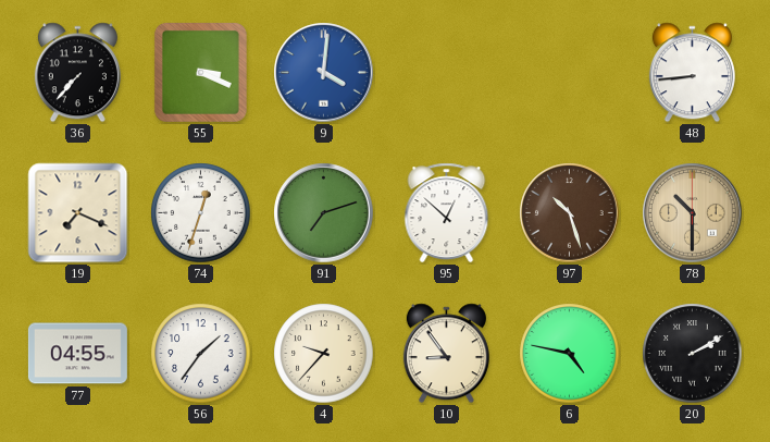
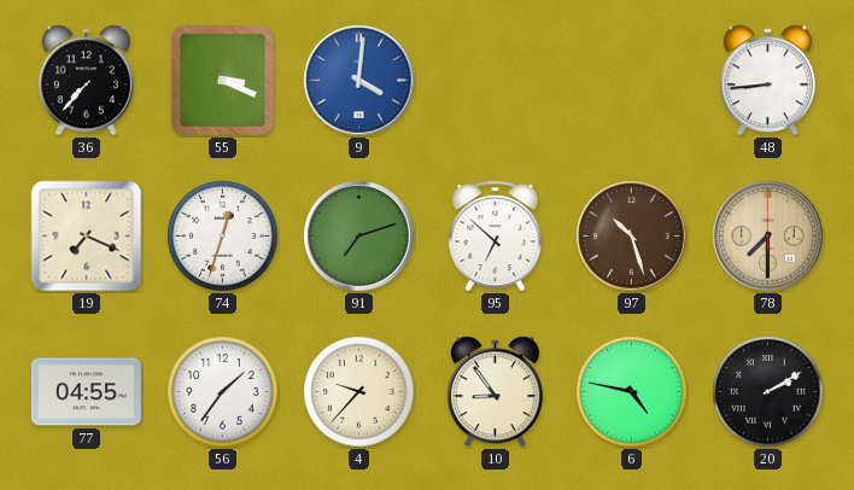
95: 12:52 -> 6:52
78: 10:30 -> 7:30
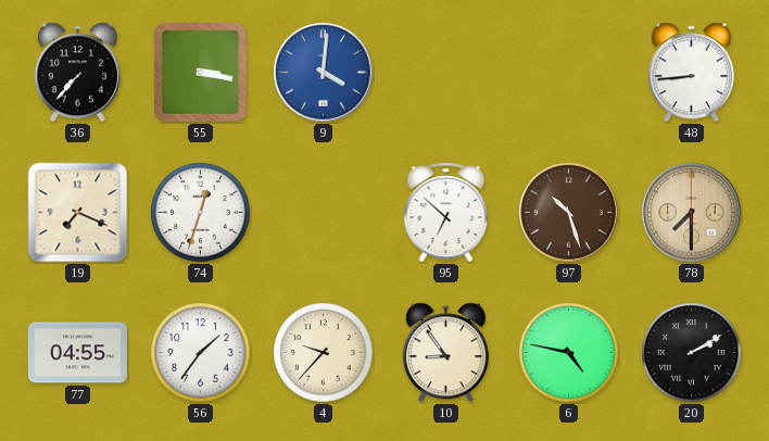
55: 3:19 -> 3:17
91: 7:12 -> none
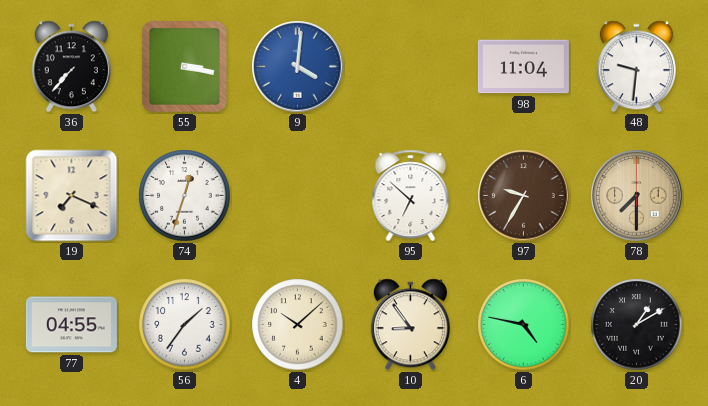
98: none -> 11:04
48: 8:44 -> 9:31
97: 10:27 -> 9:35
4: 9:37 -> 10:08
20: 2:10 -> 1:10
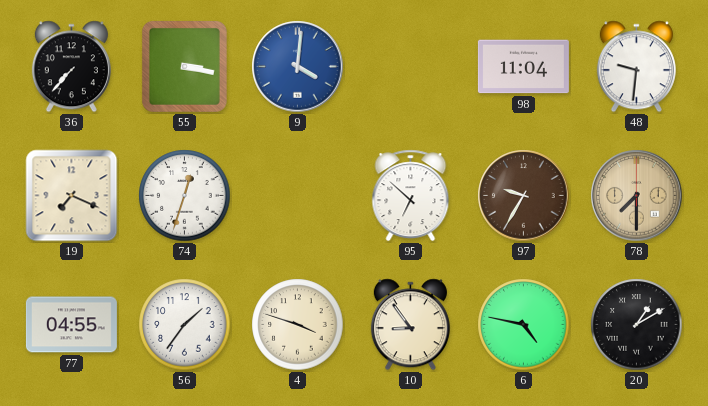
4: 10:08 -> 3:48
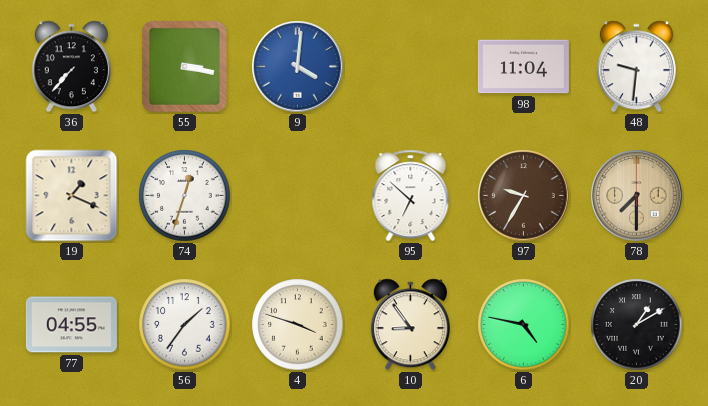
19: 7:19 -> 1:19
